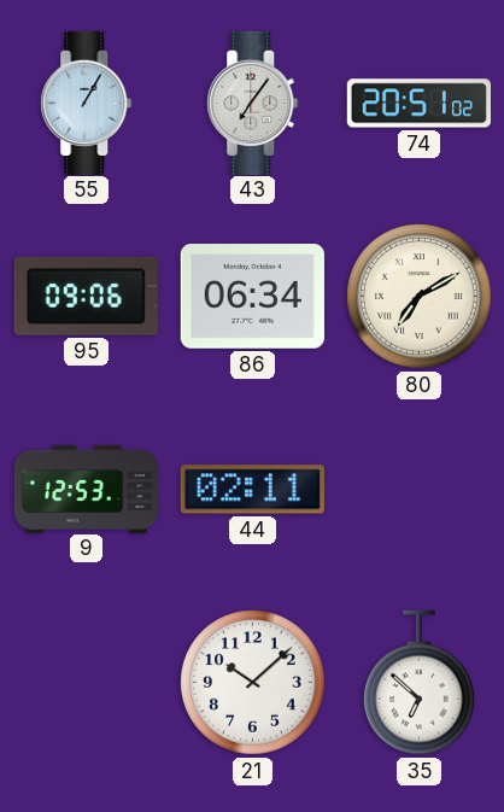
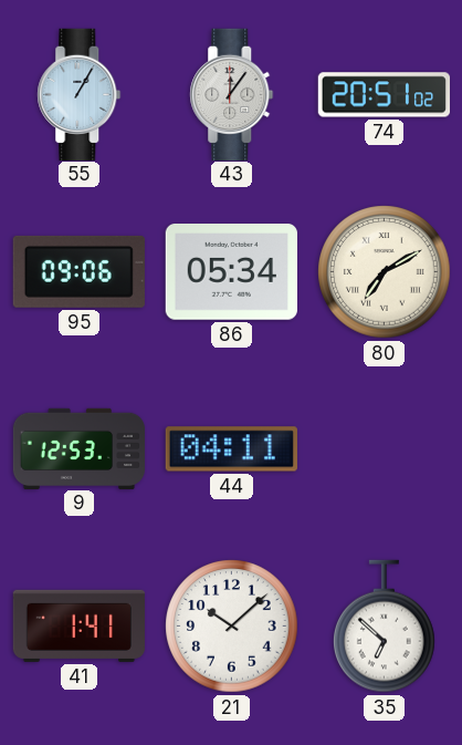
43: 7:06 -> 12:06
86: 06:34 -> 05:34
44: 02:11 -> 04:11
41: none -> 1:41
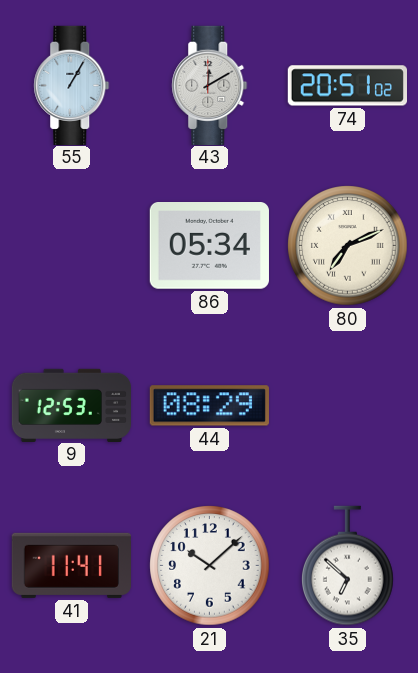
43: 12:06 -> 12:10
95: 09:06 -> none
80: 7:10 -> 7:11
44: 04:11 -> 08:29
41: 1:41 -> 11:41
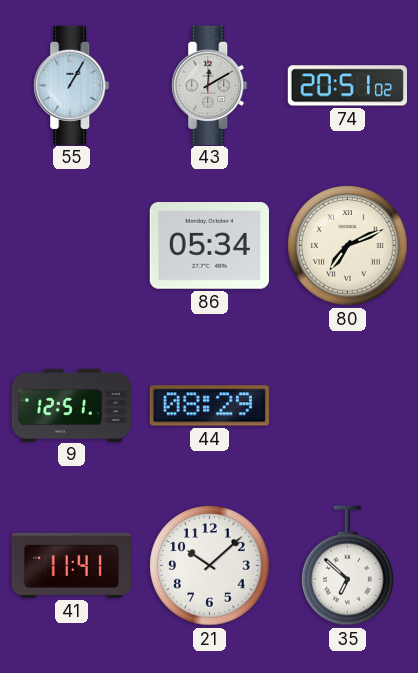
9: 12:53 -> 12:51
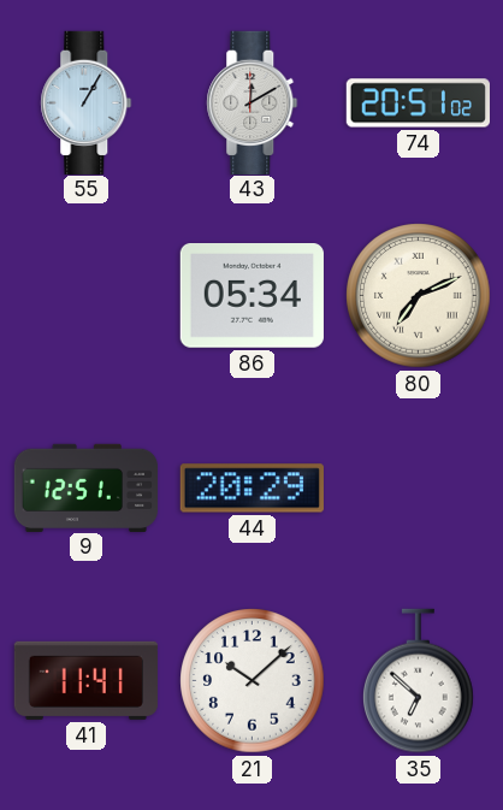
44: 08:29 -> 20:29
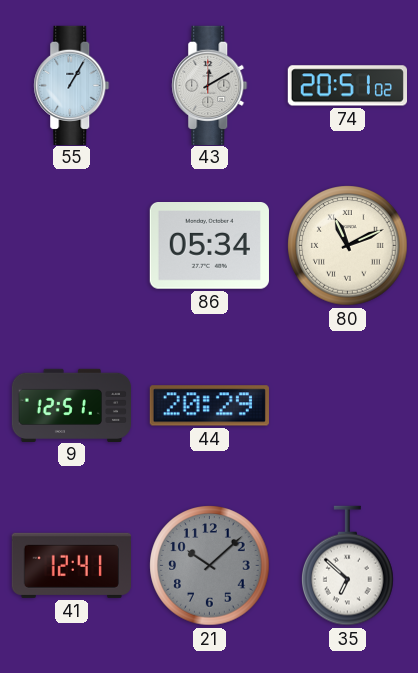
80: 7:11 -> 11:11
41: 11:41 -> 12:41
21 dial: white -> grey
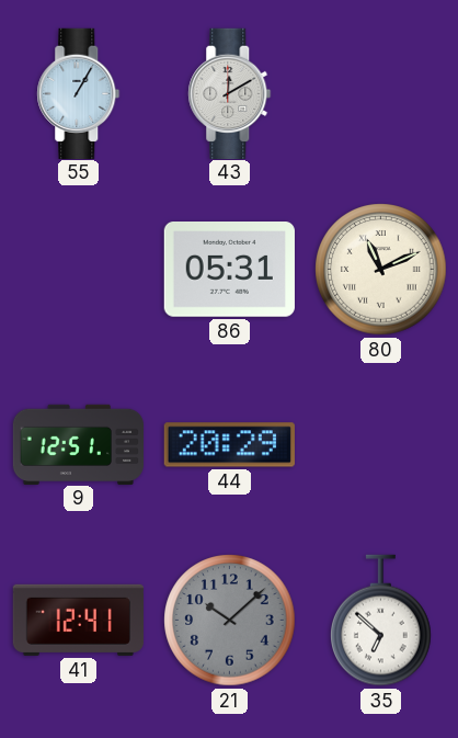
74: 20:51 -> none
86: 05:34 -> 05:31
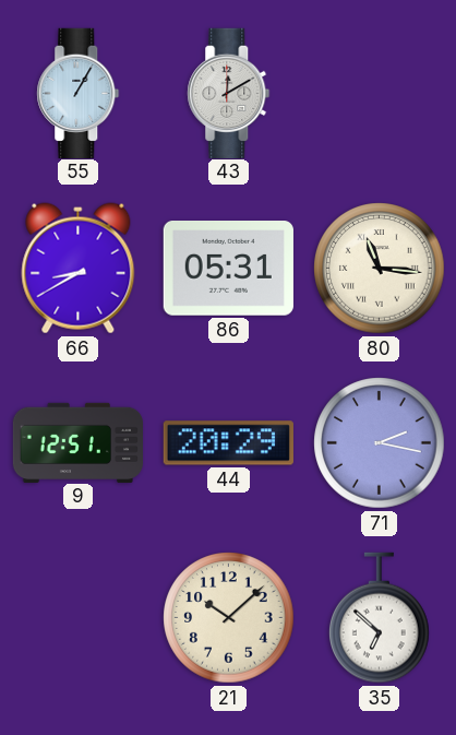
66: none -> 8:40
80: 11:11 -> 11:16
71: none -> 2:17
41: 12:41 -> none
21 dial: grey -> cream
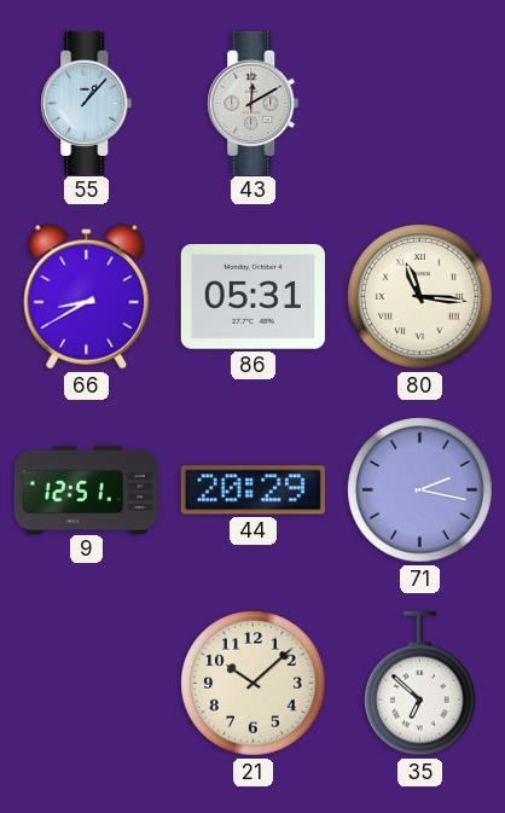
55: 1:05 -> 1:07
